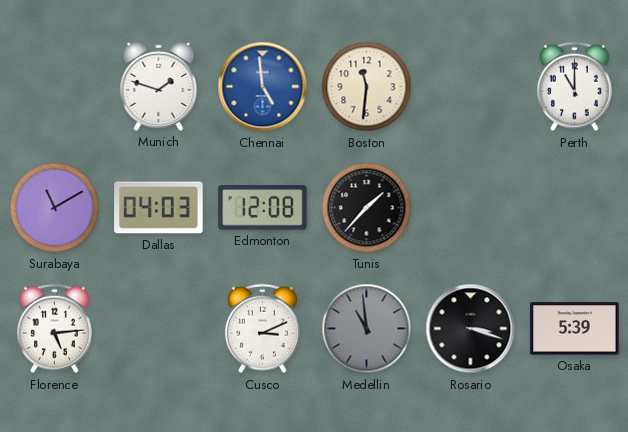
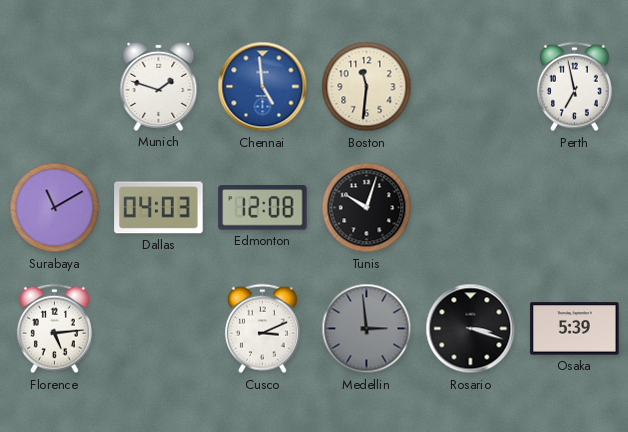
Perth: 11:00 -> 6:58
Tunis: 1:37 -> 10:03
Medellin: 10:59 -> 2:59
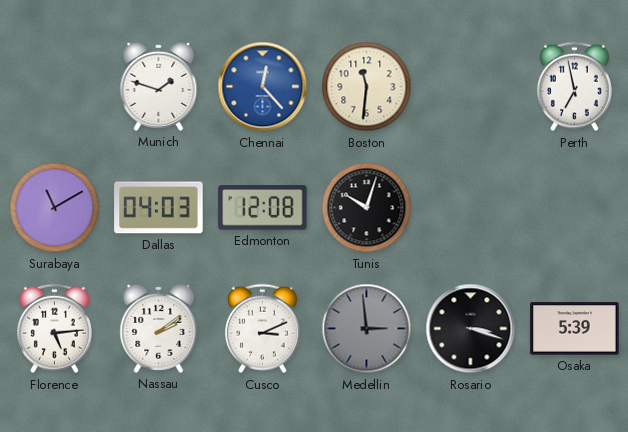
Chennai: 4:59 -> 12:23
Nassau: none -> 2:09
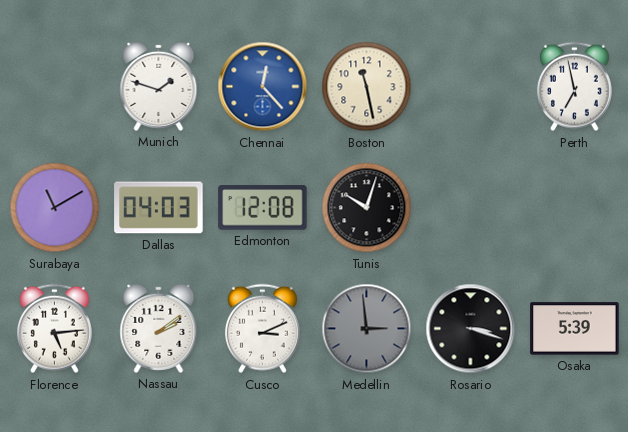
Boston: 11:31 -> 11:28
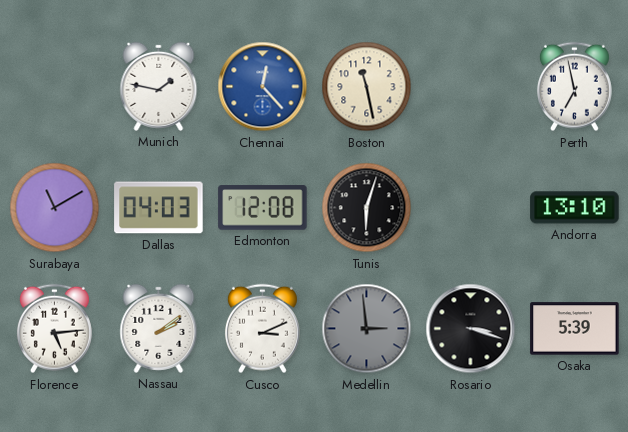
Munich: 1:48 -> 1:47
Tunis: 10:03 -> 6:03
Andorra: none -> 13:10
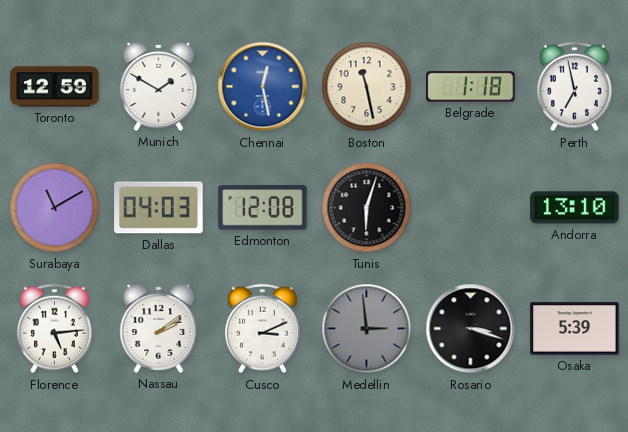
Toronto: none -> 12:59
Munich: 1:47 -> 1:50
Chennai: 12:23 -> 12:28
Belgrade: none -> 1:18
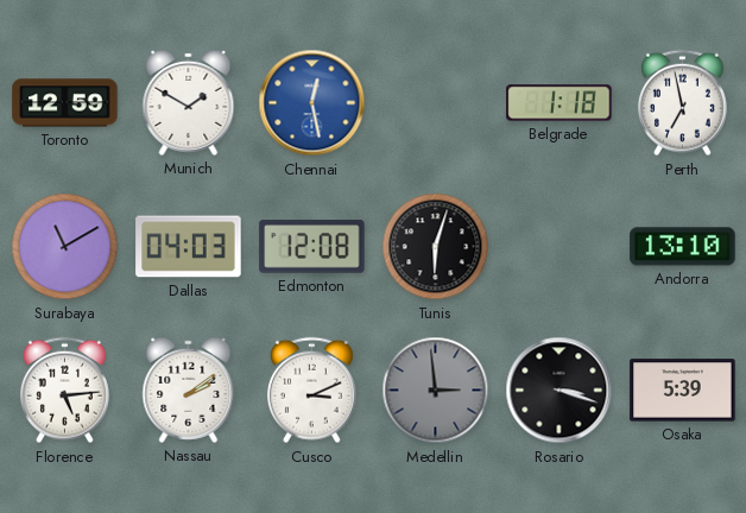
Boston: 11:28 -> none
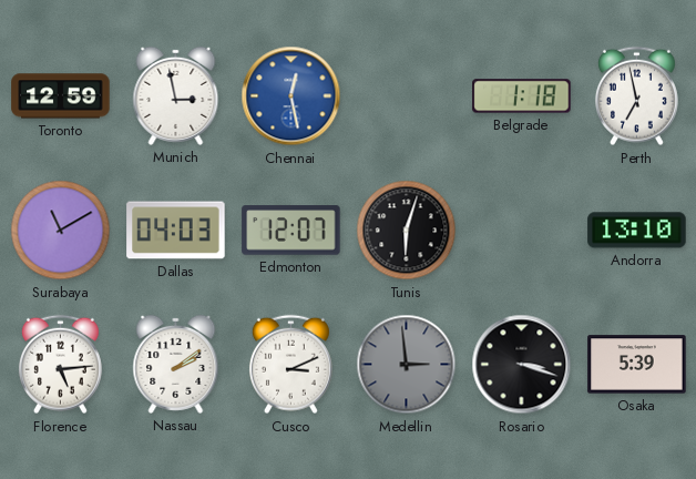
Munich: 1:50 -> 2:58
Edmonton: 12:08 -> 12:07
